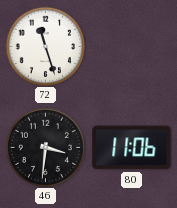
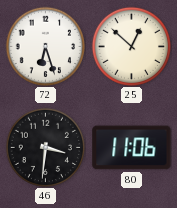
72: 11:27 -> 6:27
25: none -> 12:52
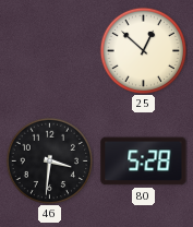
72: 6:27 -> none
80: 11:06 -> 5:28
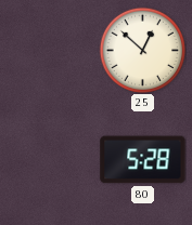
46: 3:31 -> none
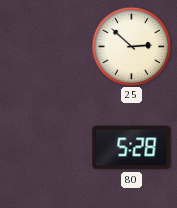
25: 12:52 -> 2:52
